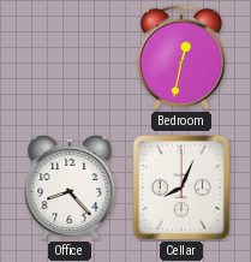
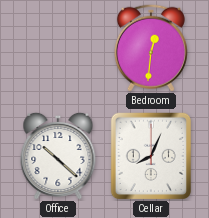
Bedroom: 12:32 -> 12:31
Office: 8:23 -> 10:22
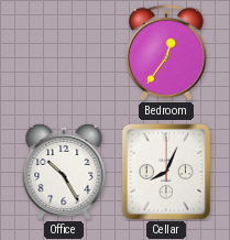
Bedroom: 12:31 -> 12:36
Office: 10:22 -> 10:25
